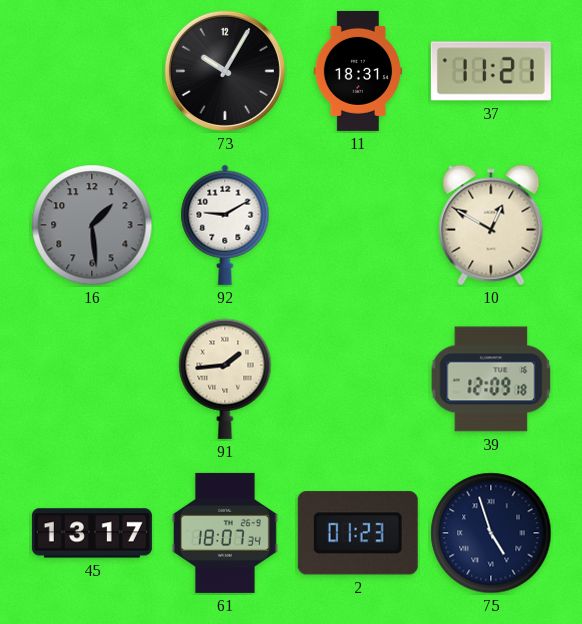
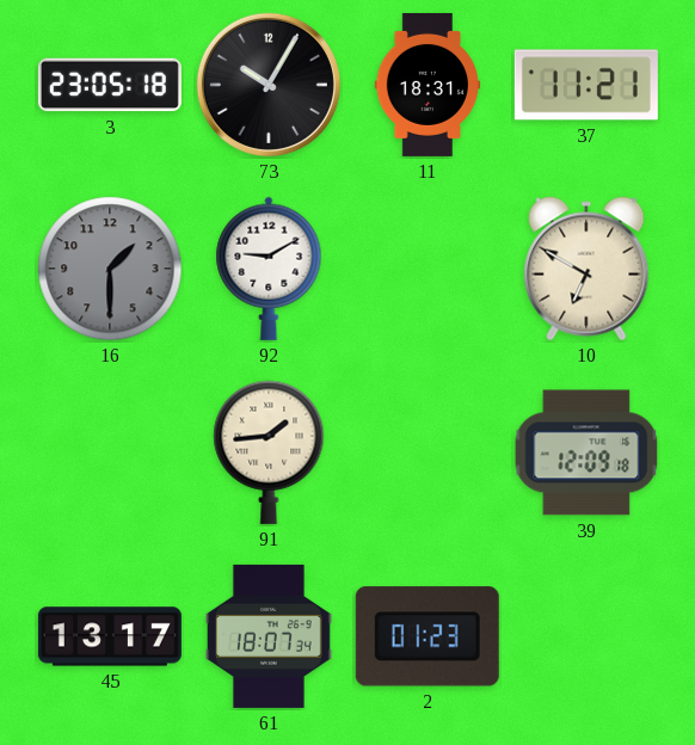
3: none -> 23:05
16: 1:29 -> 1:30
10: 12:50 -> 6:50
75: 4:57 -> none
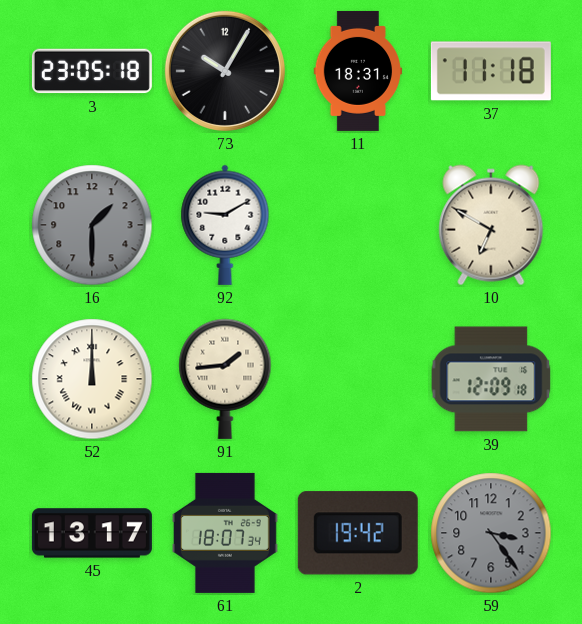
37: 11:21 -> 11:18
52: none -> 12:00
2: 01:23 -> 19:42
59: none -> 3:24
